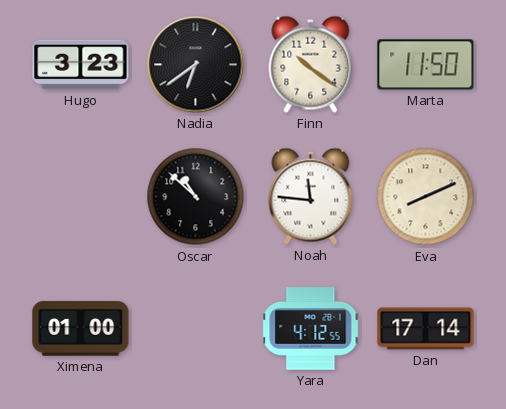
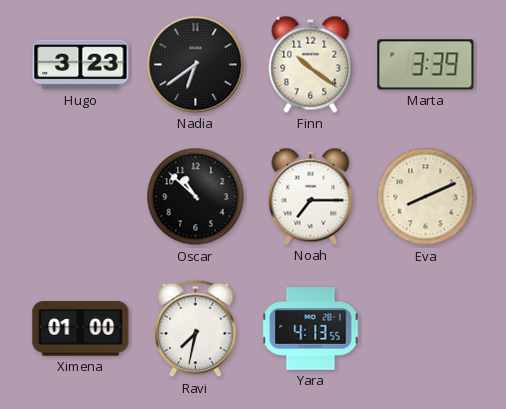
Marta: 11:50 -> 3:39
Noah: 11:46 -> 7:15
Ravi: none -> 7:32
Yara: 4:12 -> 4:13
Dan: 17:14 -> none
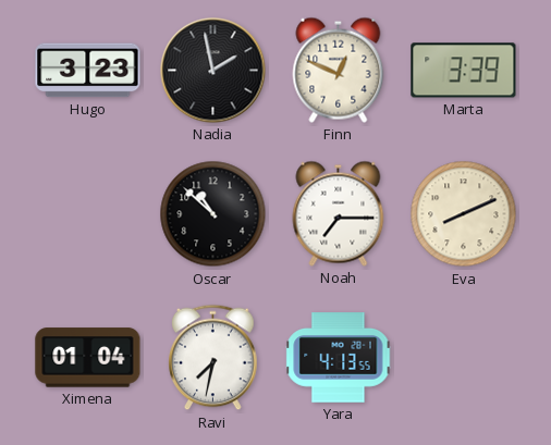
Nadia: 6:39 -> 1:58
Finn: 10:21 -> 12:49
Ximena: 01:00 -> 01:04
